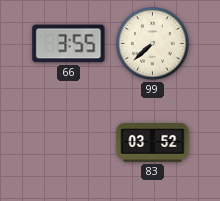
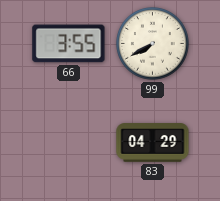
99: 7:38 -> 7:40
83: 03:52 -> 04:29
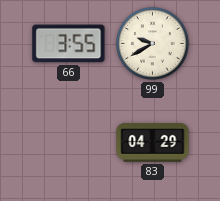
99: 7:40 -> 9:40
